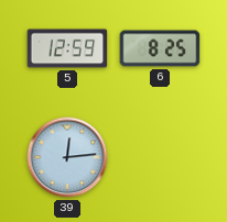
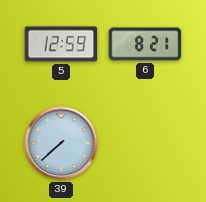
6: 8:25 -> 8:21
39: 12:14 -> 7:38
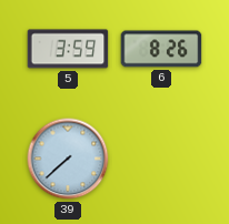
5: 12:59 -> 3:59
6: 8:21 -> 8:26
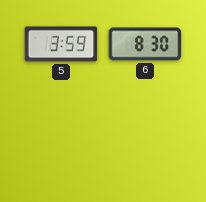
6: 8:26 -> 8:30
39: 7:38 -> none
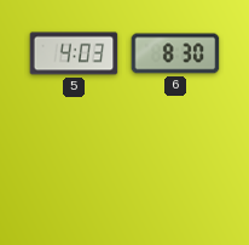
5: 3:59 -> 4:03
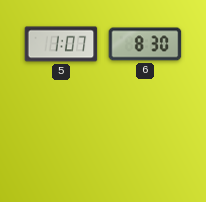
5: 4:03 -> 1:07
